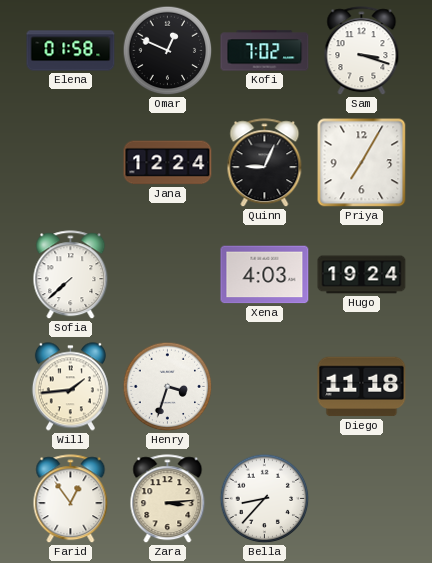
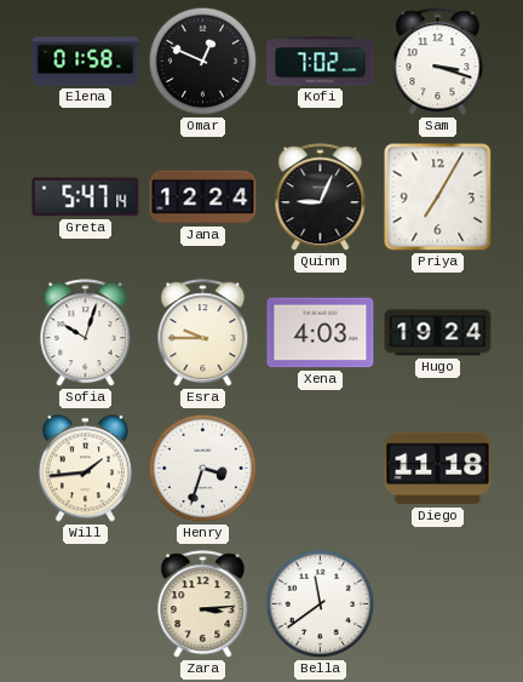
Greta: none -> 5:47
Sofia: 7:38 -> 10:03
Esra: none -> 9:45
Farid: 12:54 -> none
Bella: 8:37 -> 11:39
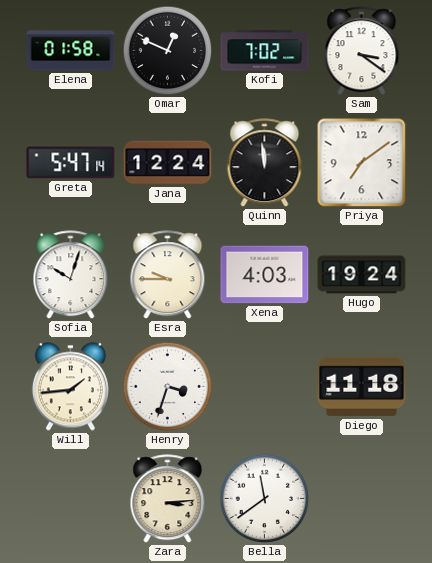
Sam: 3:18 -> 3:21
Quinn: 9:04 -> 11:59
Priya: 7:05 -> 7:09
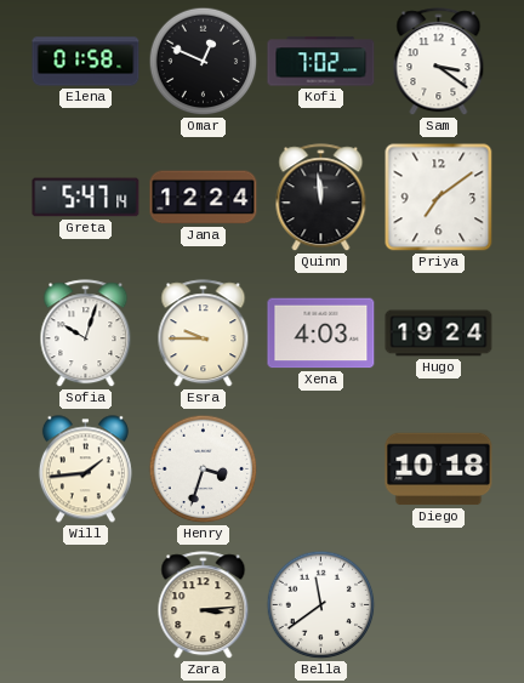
Diego: 11:18 -> 10:18
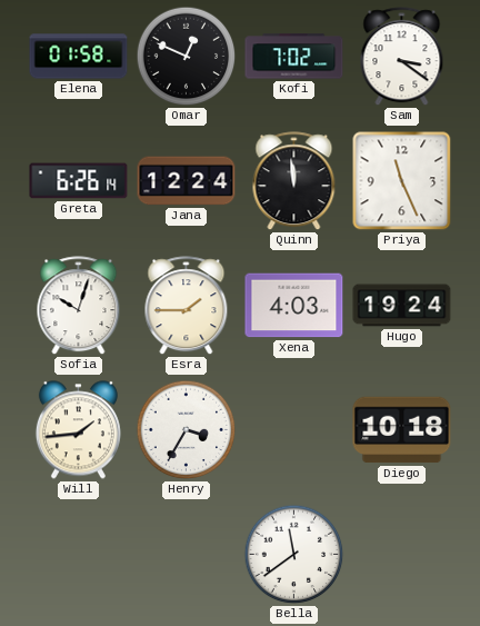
Greta: 5:47 -> 6:26
Priya: 7:09 -> 11:26
Esra: 9:45 -> 1:45
Henry: 3:33 -> 3:35
Zara: 3:14 -> none
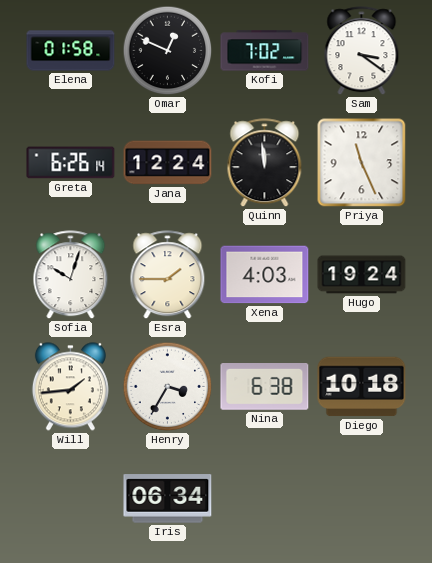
Nina: none -> 6:38
Iris: none -> 06:34
Bella: 11:39 -> none
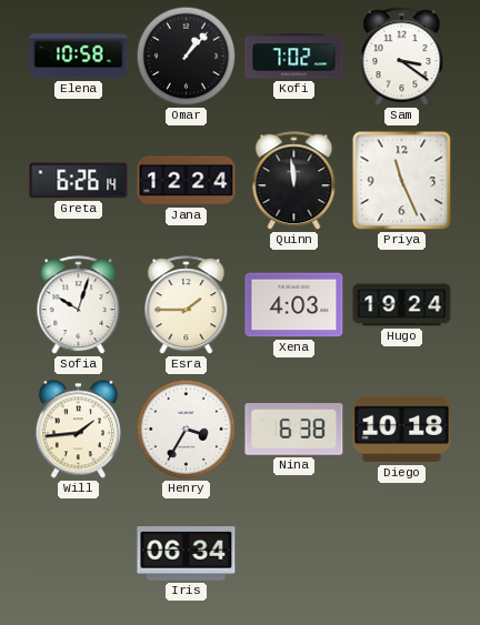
Elena: 01:58 -> 10:58
Omar: 12:49 -> 1:07
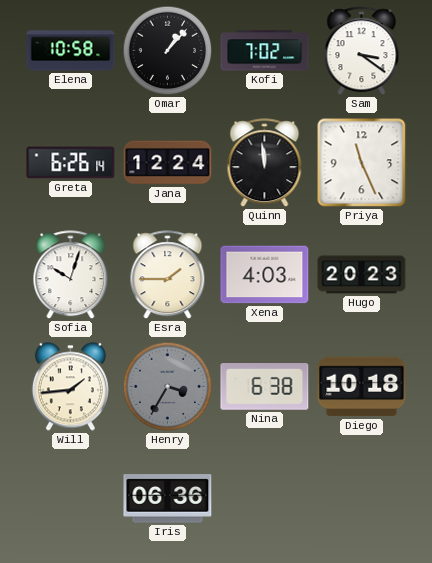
Hugo: 19:24 -> 20:23
Henry dial: white -> grey
Iris: 06:34 -> 06:36
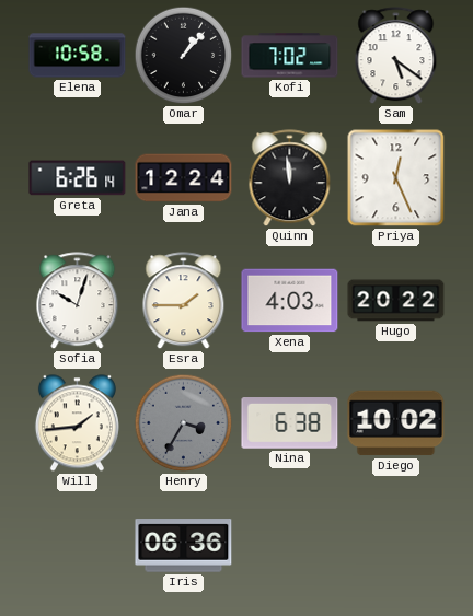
Sam: 3:21 -> 5:21
Priya: 11:26 -> 12:26
Hugo: 20:23 -> 20:22
Diego: 10:18 -> 10:02
